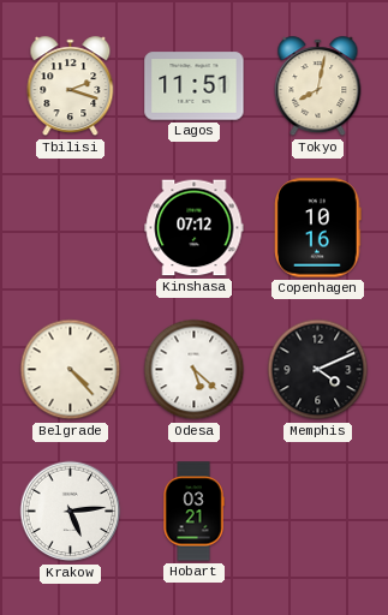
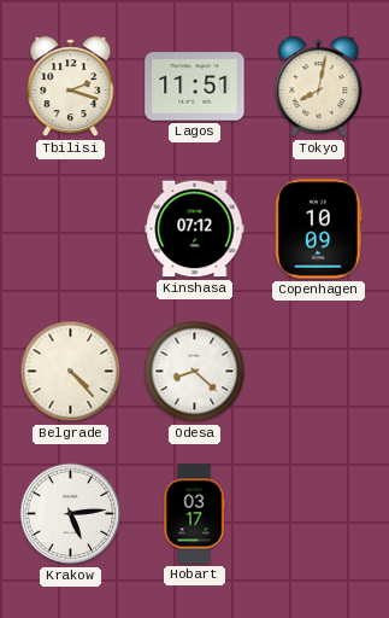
Copenhagen: 10:16 -> 10:09
Odesa: 5:22 -> 8:22
Memphis: 4:11 -> none
Hobart: 03:21 -> 03:17
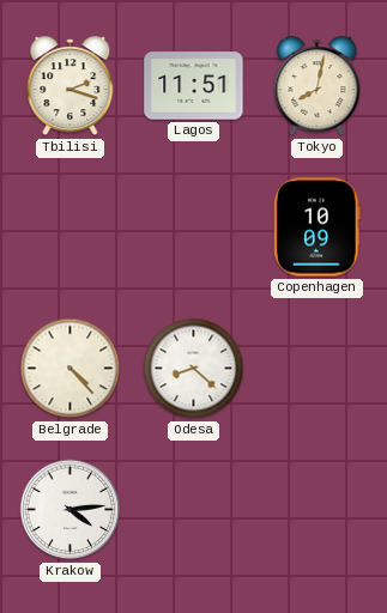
Kinshasa: 07:12 -> none
Krakow: 5:14 -> 4:14
Hobart: 03:17 -> none
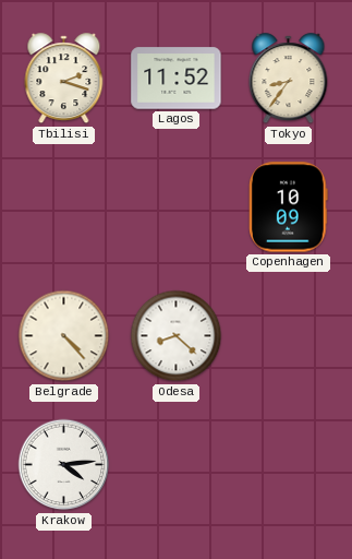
Lagos: 11:51 -> 11:52
Tokyo: 8:02 -> 8:36
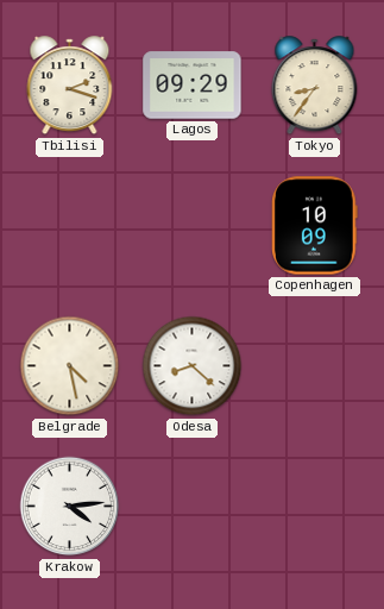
Lagos: 11:52 -> 09:29
Belgrade: 4:23 -> 4:28
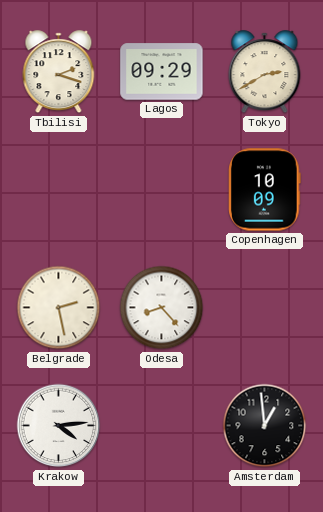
Tokyo: 8:36 -> 2:40
Belgrade: 4:28 -> 2:28
Odesa: 8:22 -> 8:23
Amsterdam: none -> 12:59
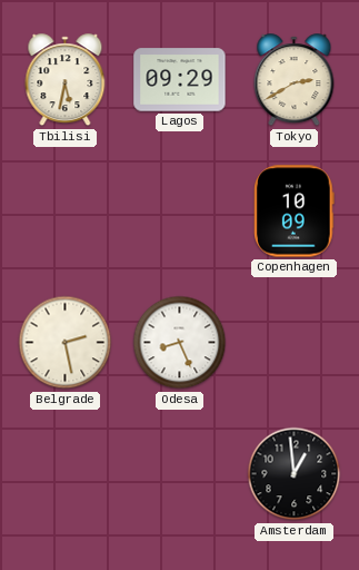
Tbilisi: 2:18 -> 5:32
Odesa: 8:23 -> 8:26
Krakow: 4:14 -> none
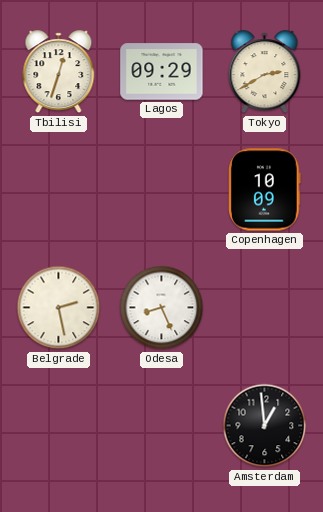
Tbilisi: 5:32 -> 12:33
